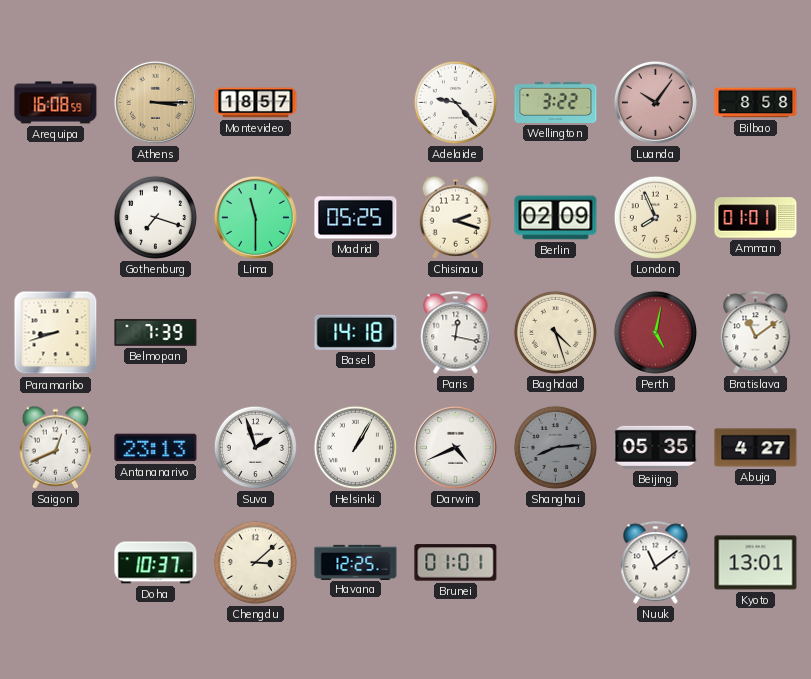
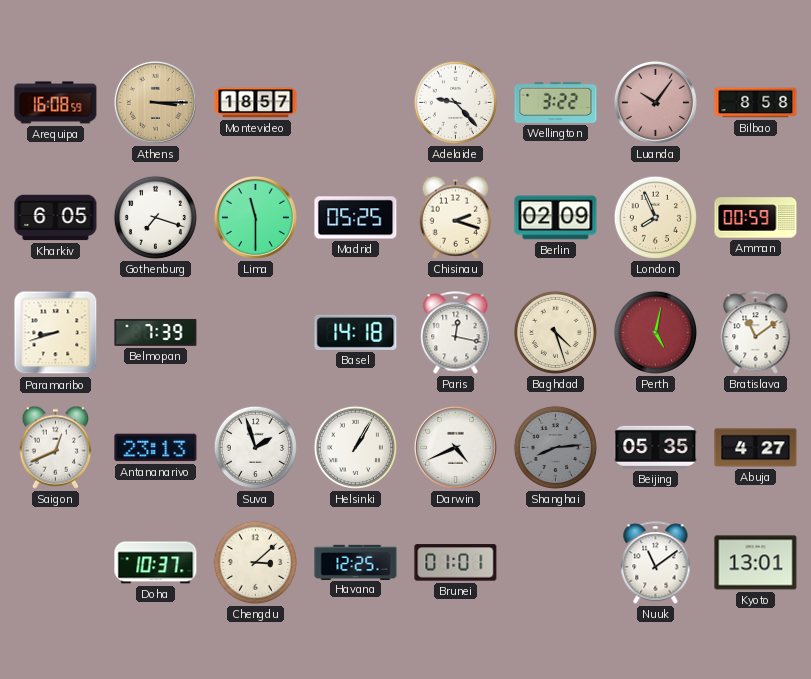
Kharkiv: none -> 6:05
Amman: 01:01 -> 00:59
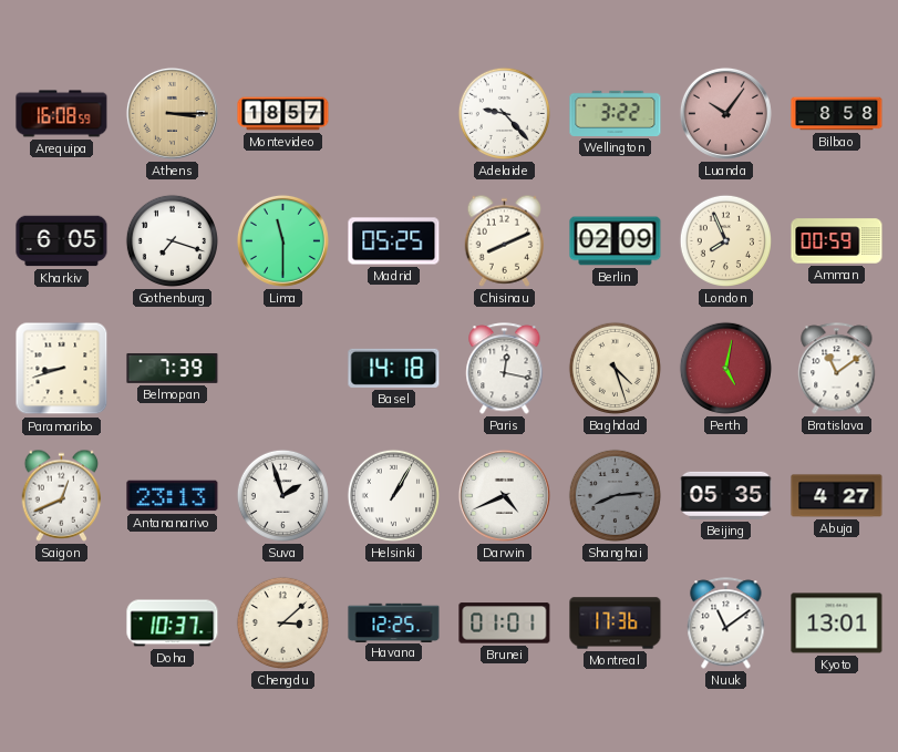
Chisinau: 2:18 -> 8:11
Montreal: none -> 17:36
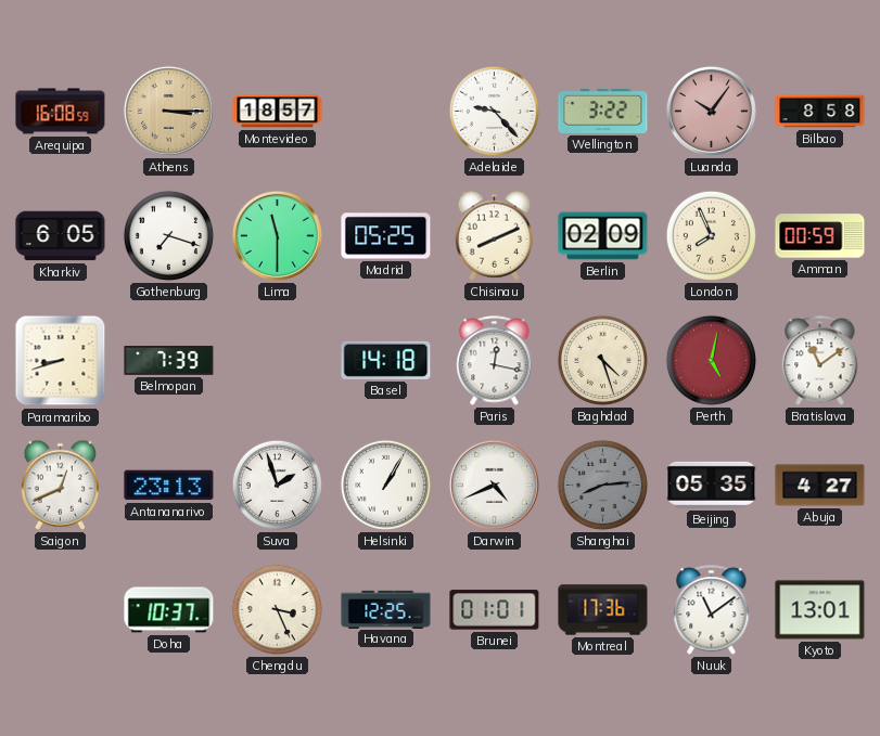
Chengdu: 3:08 -> 3:26
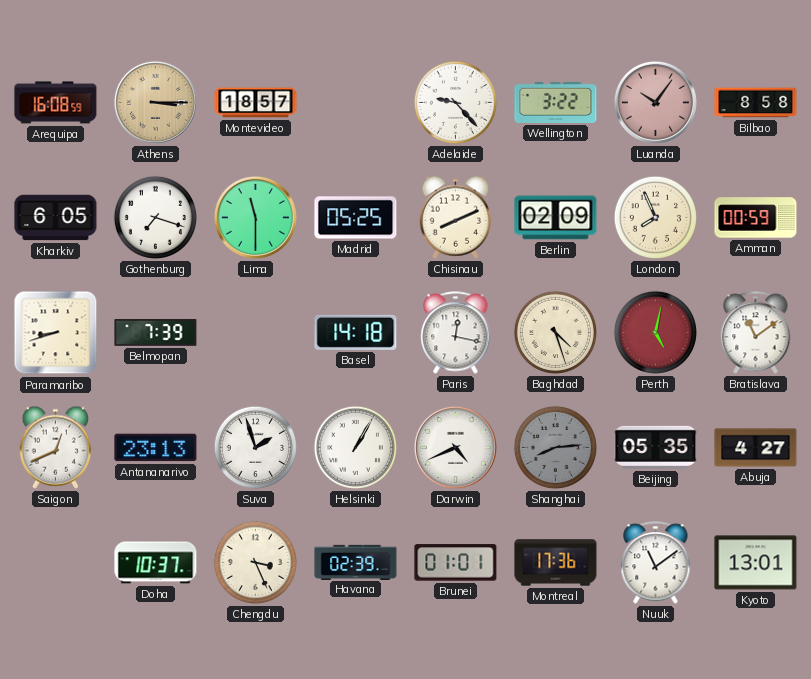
Havana: 12:25 -> 02:39
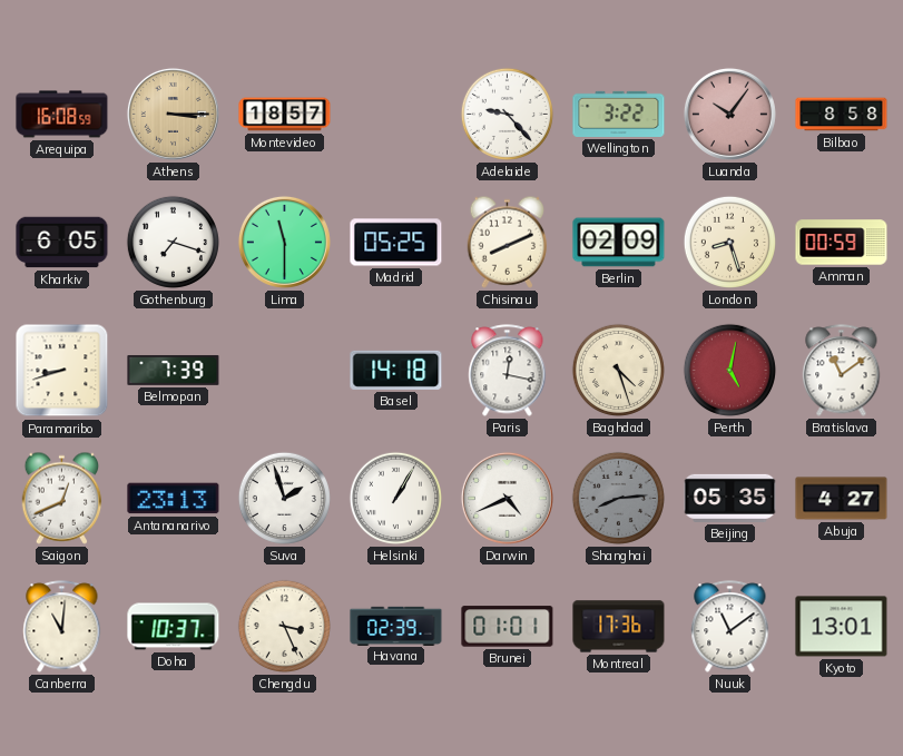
London: 7:56 -> 8:27
Canberra: none -> 11:01
